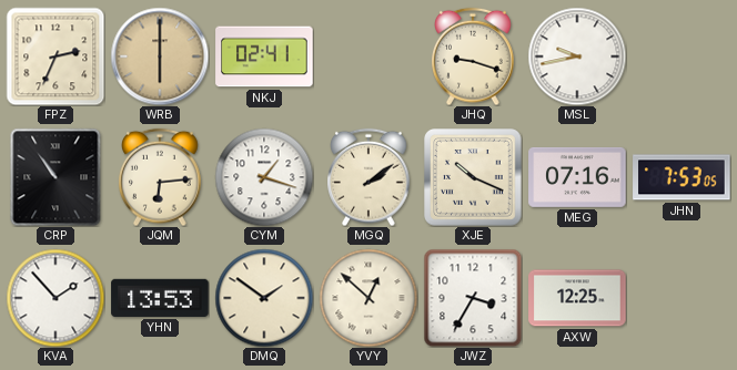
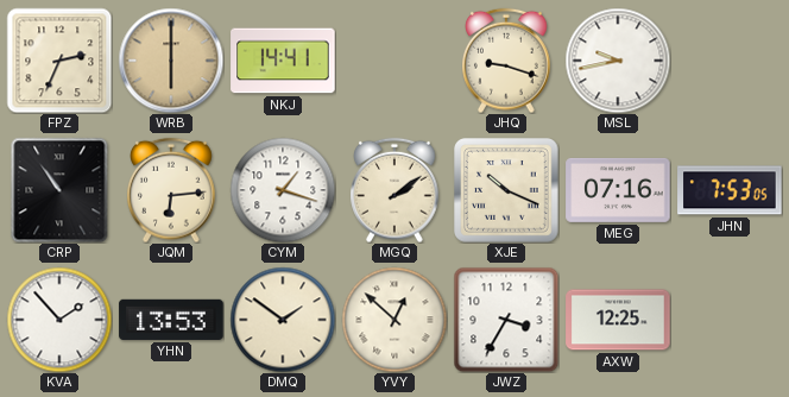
NKJ: 02:41 -> 14:41
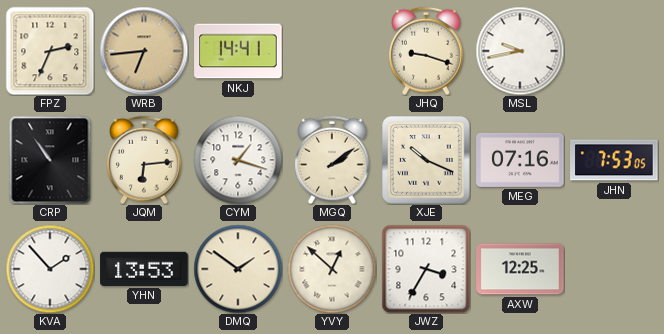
WRB: 6:00 -> 6:44
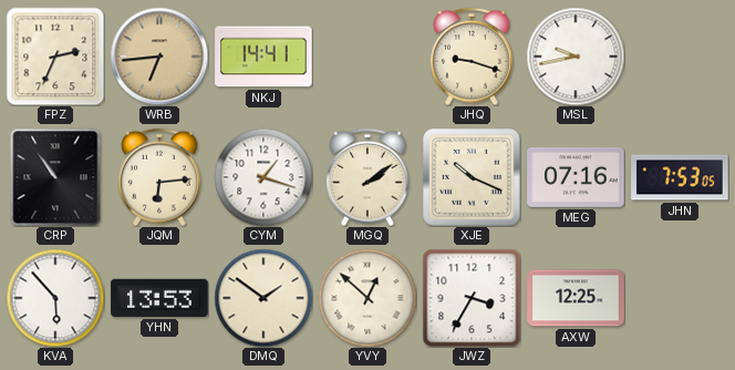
KVA: 1:53 -> 5:53
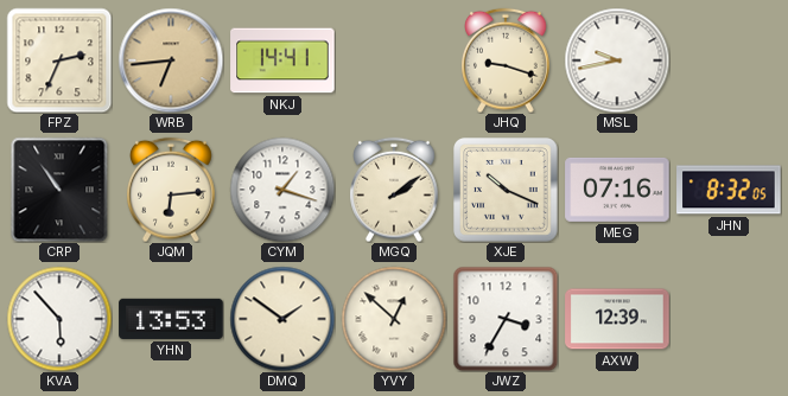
JHN: 7:53 -> 8:32
AXW: 12:25 -> 12:39
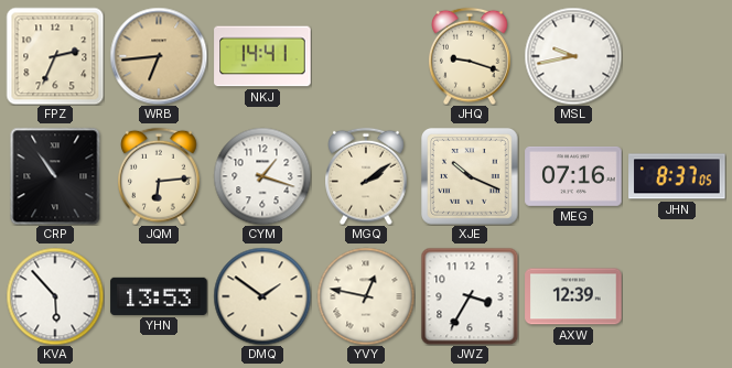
JHN: 8:32 -> 8:37
YVY: 12:52 -> 12:47
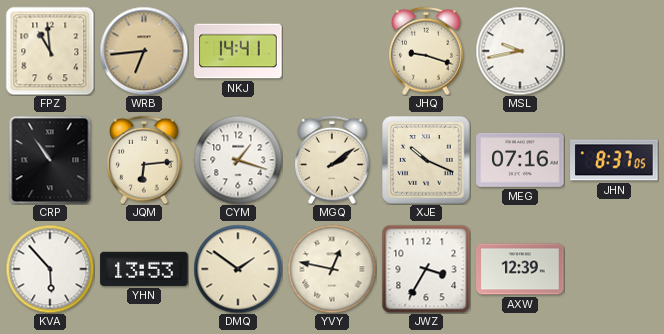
FPZ: 2:34 -> 10:59
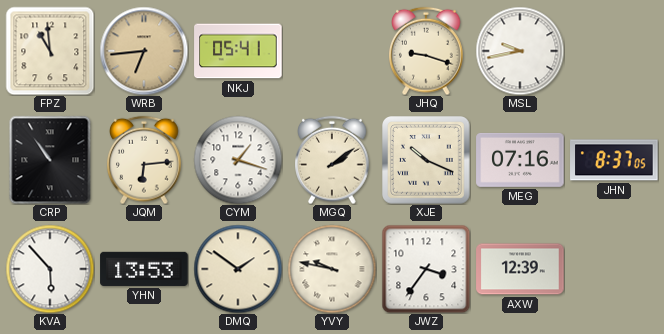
NKJ: 14:41 -> 05:41
YVY: 12:47 -> 9:47
JWZ: 3:35 -> 3:36
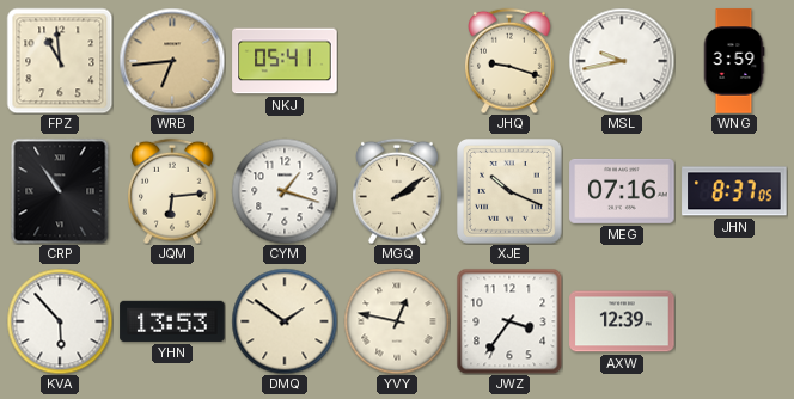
WNG: none -> 3:59
YVY: 9:47 -> 12:47
